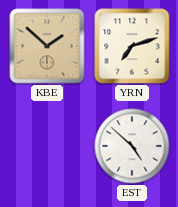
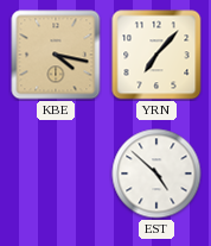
KBE: 1:52 -> 4:17
YRN: 7:12 -> 7:07
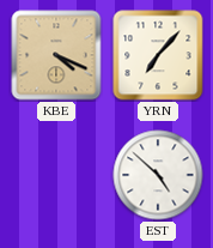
KBE: 4:17 -> 4:19
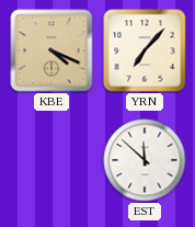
EST: 4:52 -> 11:52
